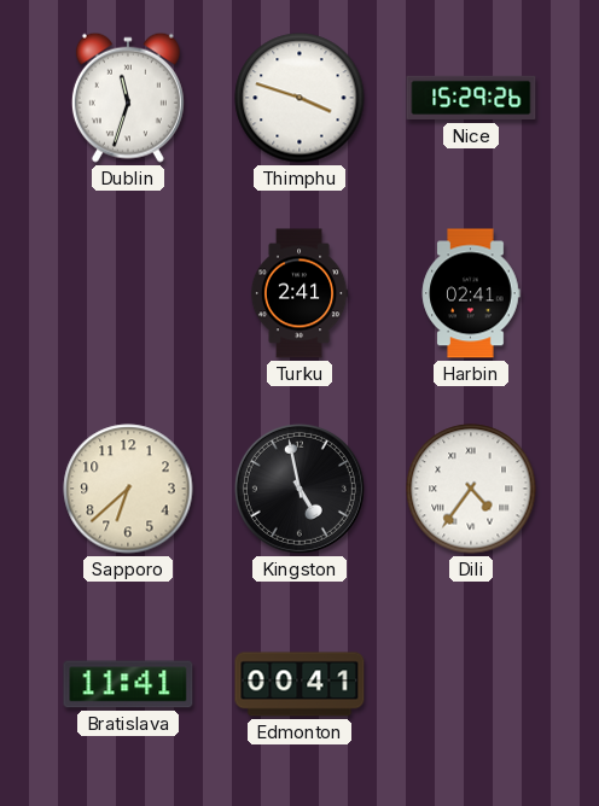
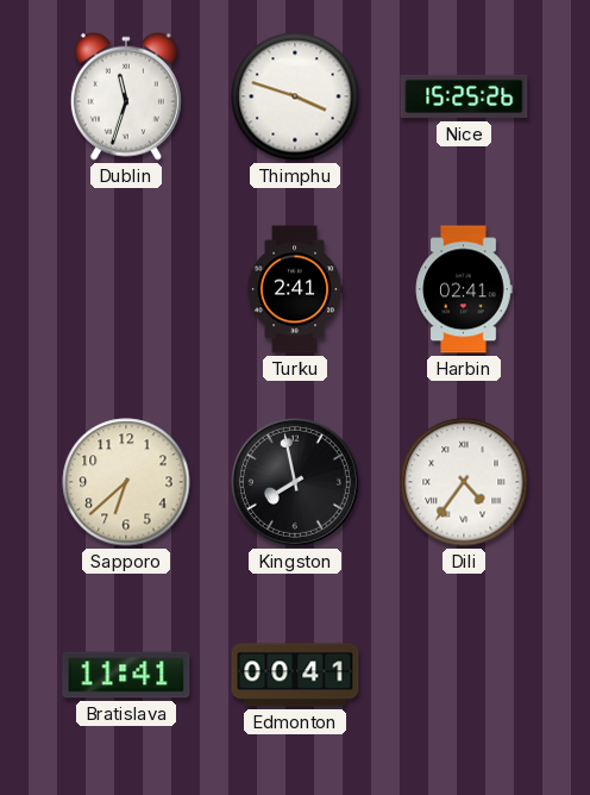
Nice: 15:29 -> 15:25
Kingston: 4:58 -> 7:58
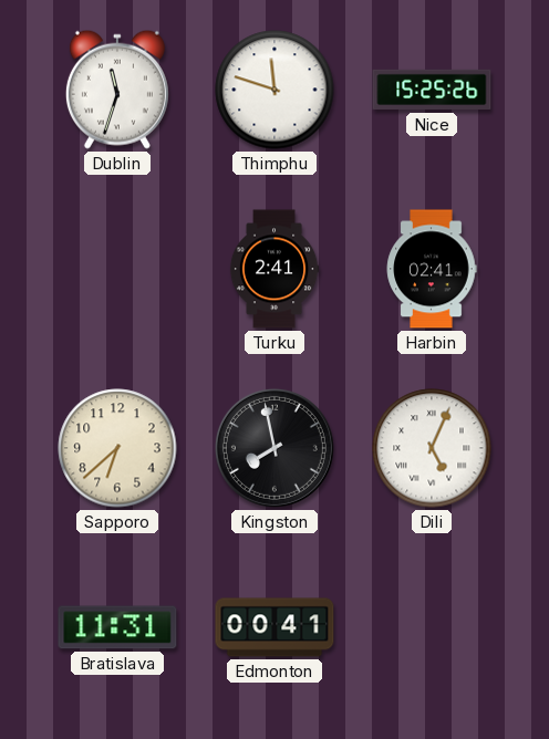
Thimphu: 3:48 -> 11:48
Dili: 4:36 -> 5:04
Bratislava: 11:41 -> 11:31
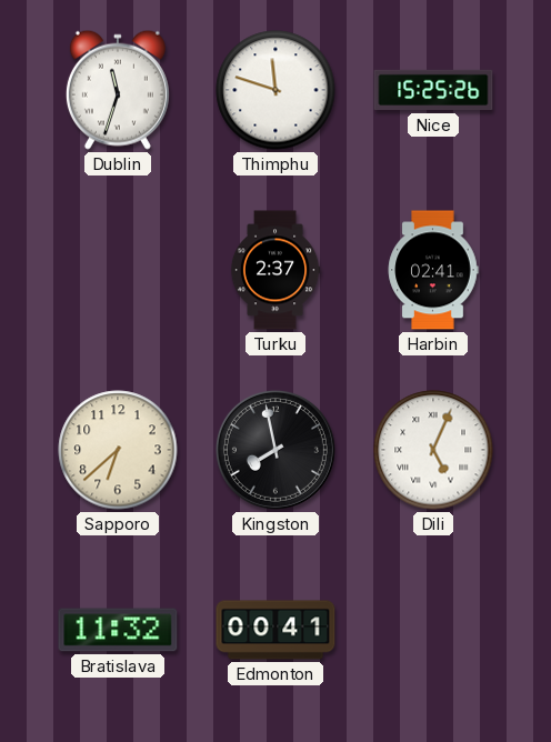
Turku: 2:41 -> 2:37
Bratislava: 11:31 -> 11:32
